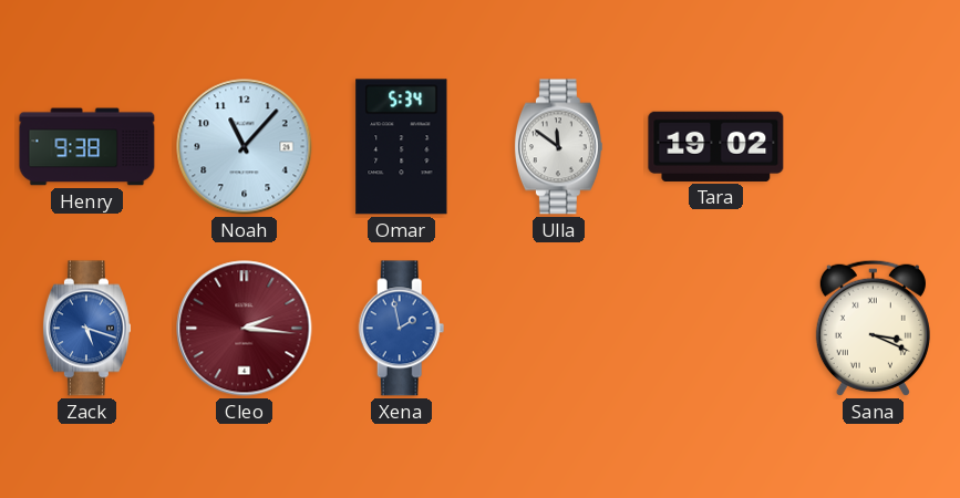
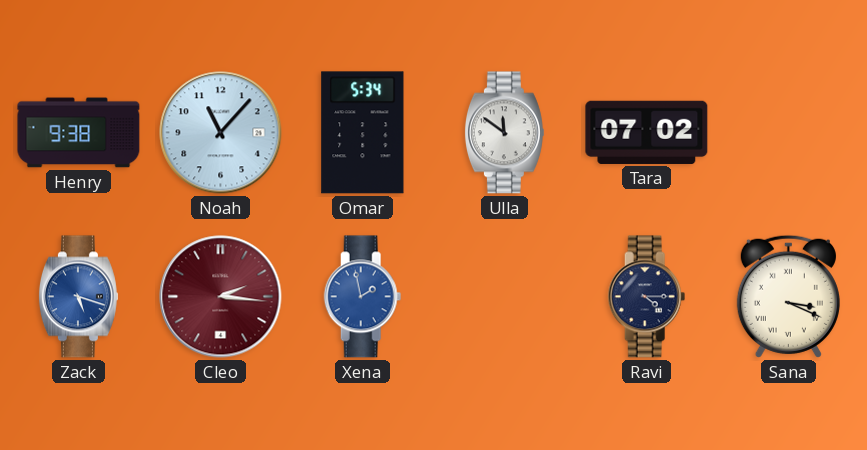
Tara: 19:02 -> 07:02
Ravi: none -> 4:15
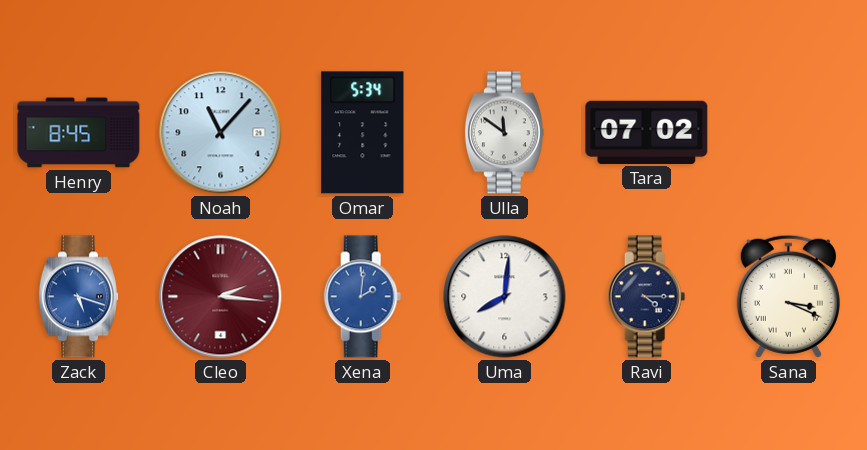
Henry: 9:38 -> 8:45
Xena: 1:58 -> 2:01
Uma: none -> 8:01
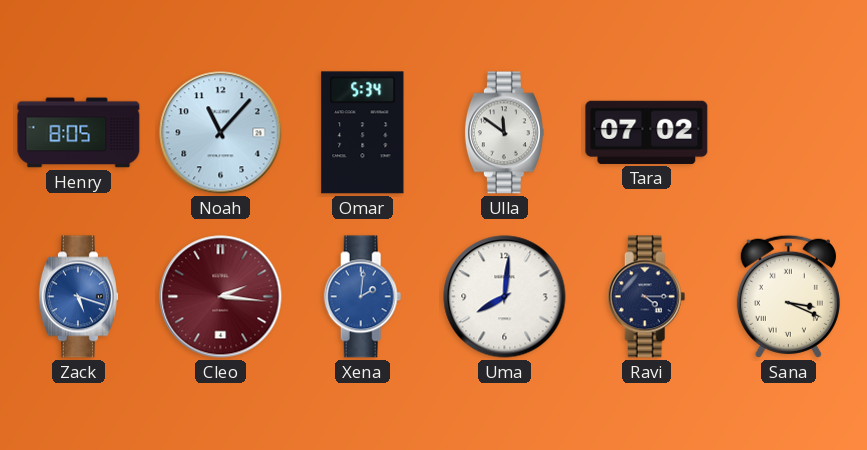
Henry: 8:45 -> 8:05
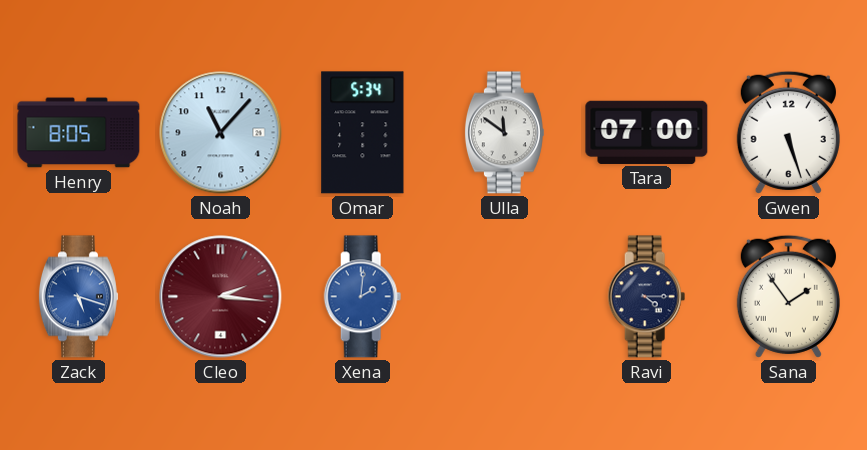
Tara: 07:02 -> 07:00
Gwen: none -> 5:27
Uma: 8:01 -> none
Sana: 3:19 -> 1:54
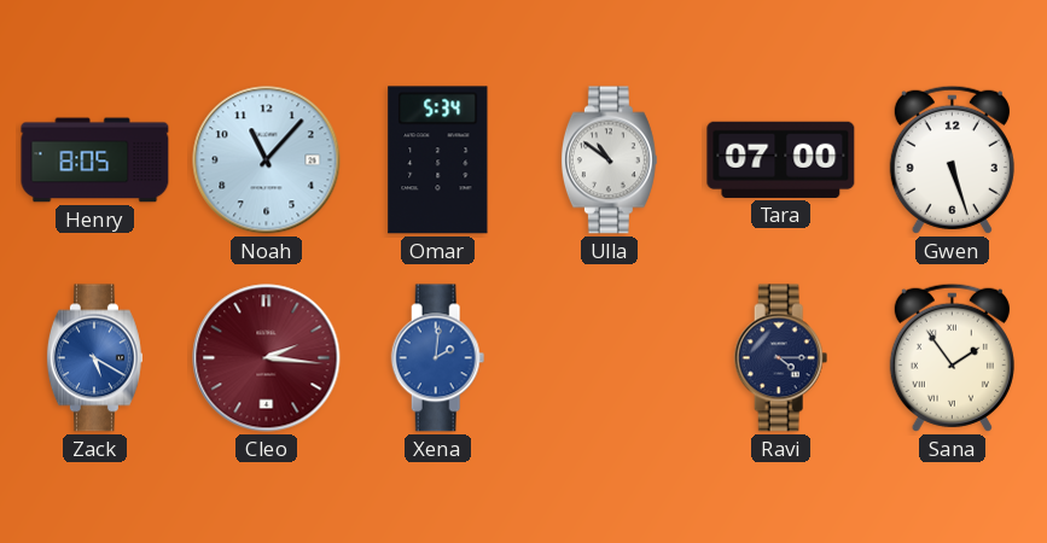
Ulla: 11:51 -> 10:51
Zack: 5:18 -> 5:20
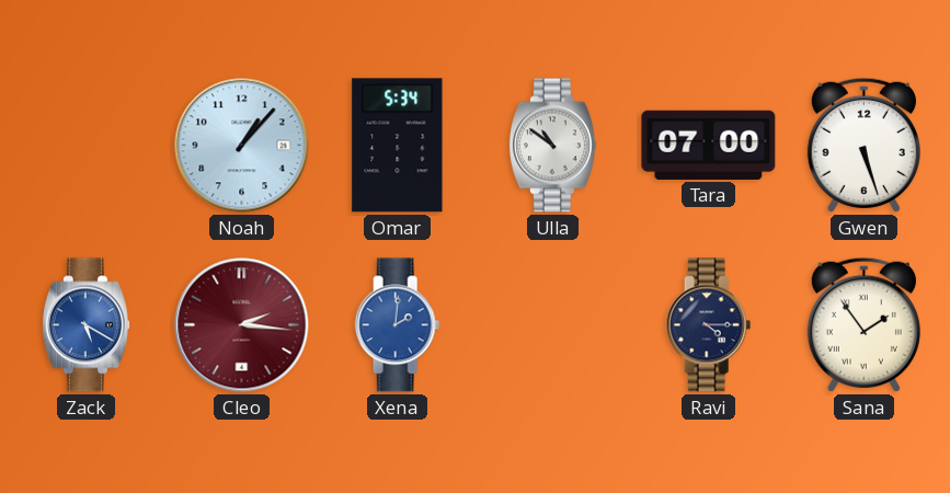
Henry: 8:05 -> none
Noah: 11:07 -> 1:07
